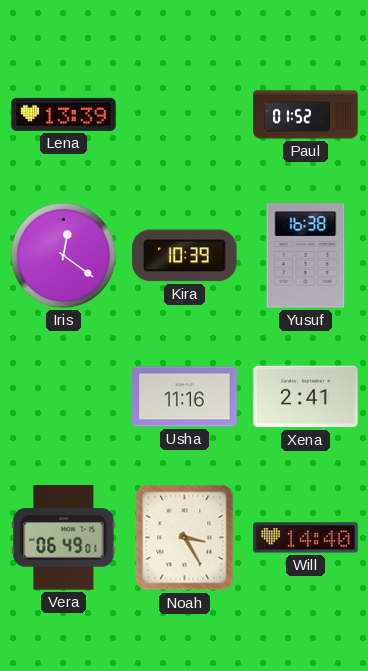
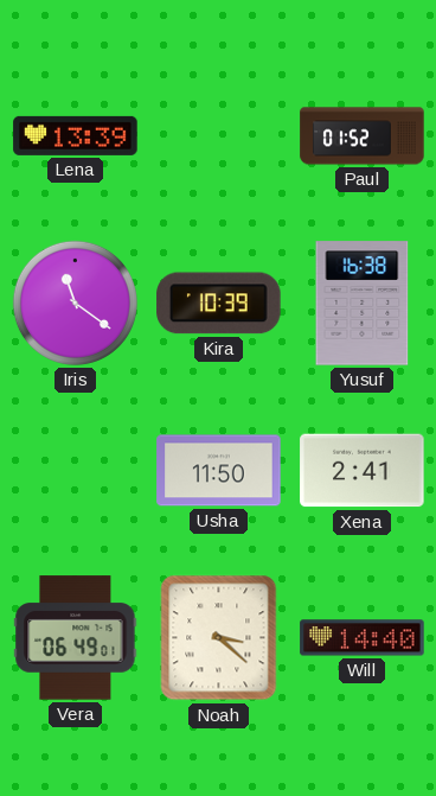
Iris: 12:21 -> 11:21
Usha: 11:16 -> 11:50
Noah: 3:25 -> 3:22
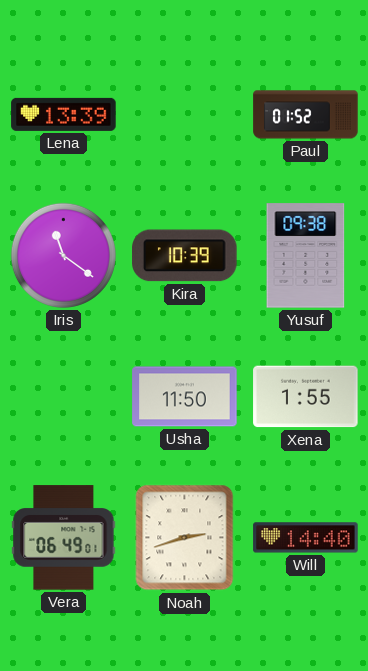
Yusuf: 16:38 -> 09:38
Xena: 2:41 -> 1:55
Noah: 3:22 -> 2:42
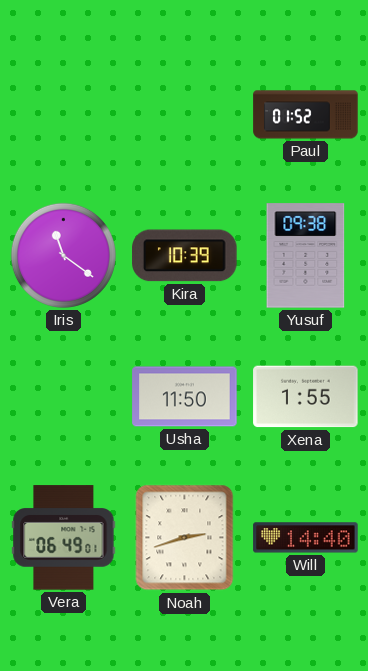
Lena: 13:39 -> none
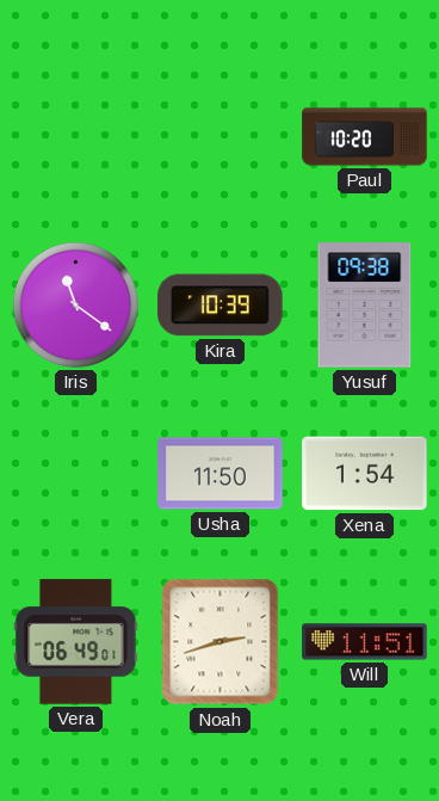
Paul: 01:52 -> 10:20
Xena: 1:55 -> 1:54
Will: 14:40 -> 11:51
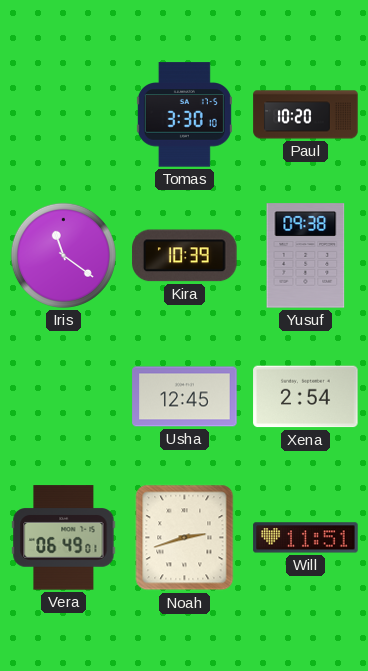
Tomas: none -> 3:30
Usha: 11:50 -> 12:45
Xena: 1:54 -> 2:54
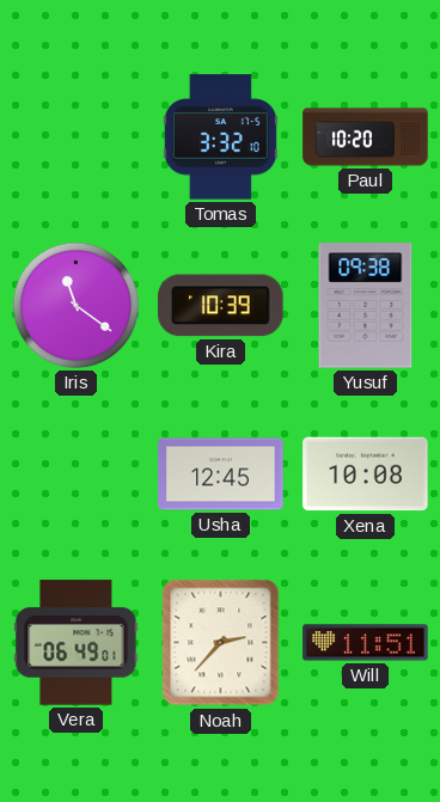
Tomas: 3:30 -> 3:32
Xena: 2:54 -> 10:08
Noah: 2:42 -> 2:37
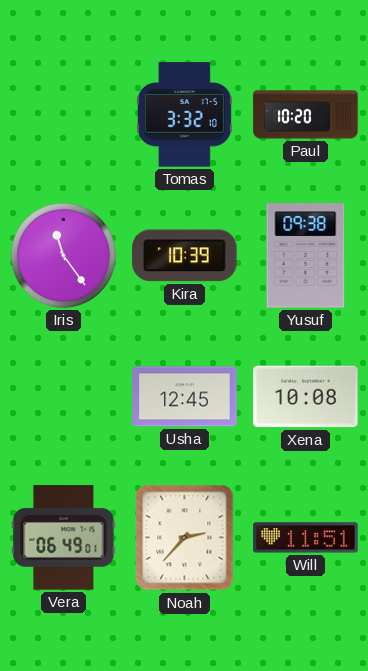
Iris: 11:21 -> 11:24
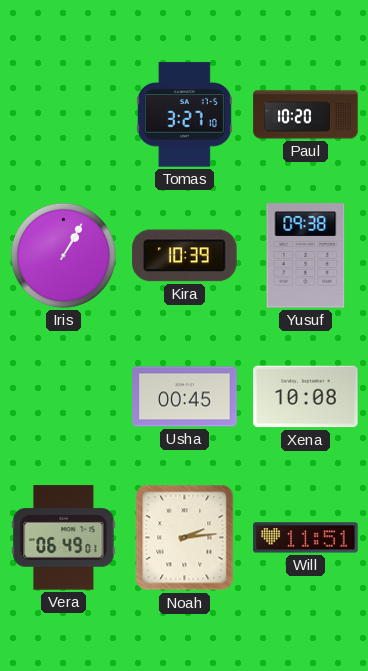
Tomas: 3:32 -> 3:27
Iris: 11:24 -> 1:05
Usha: 12:45 -> 00:45
Noah: 2:37 -> 2:14
